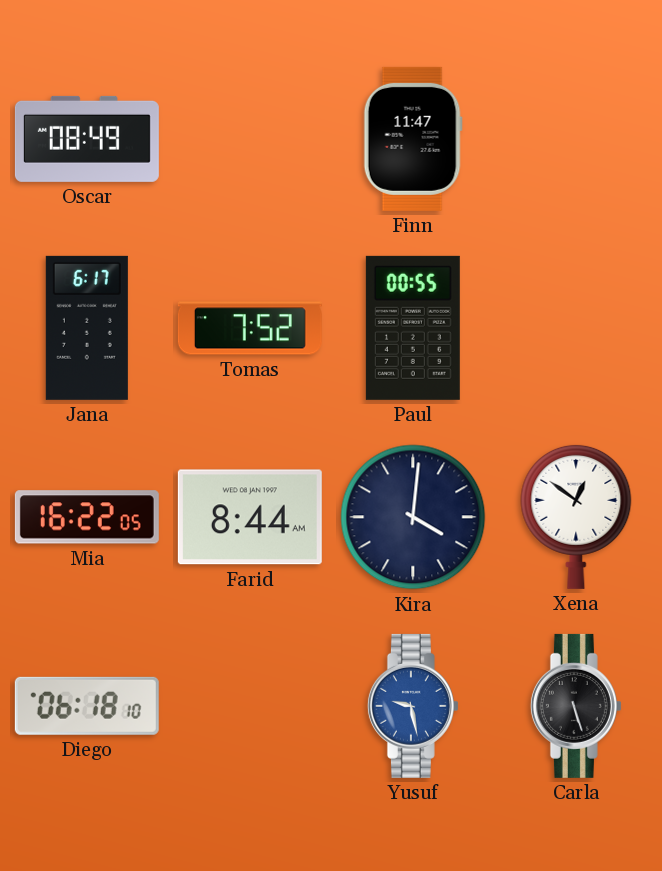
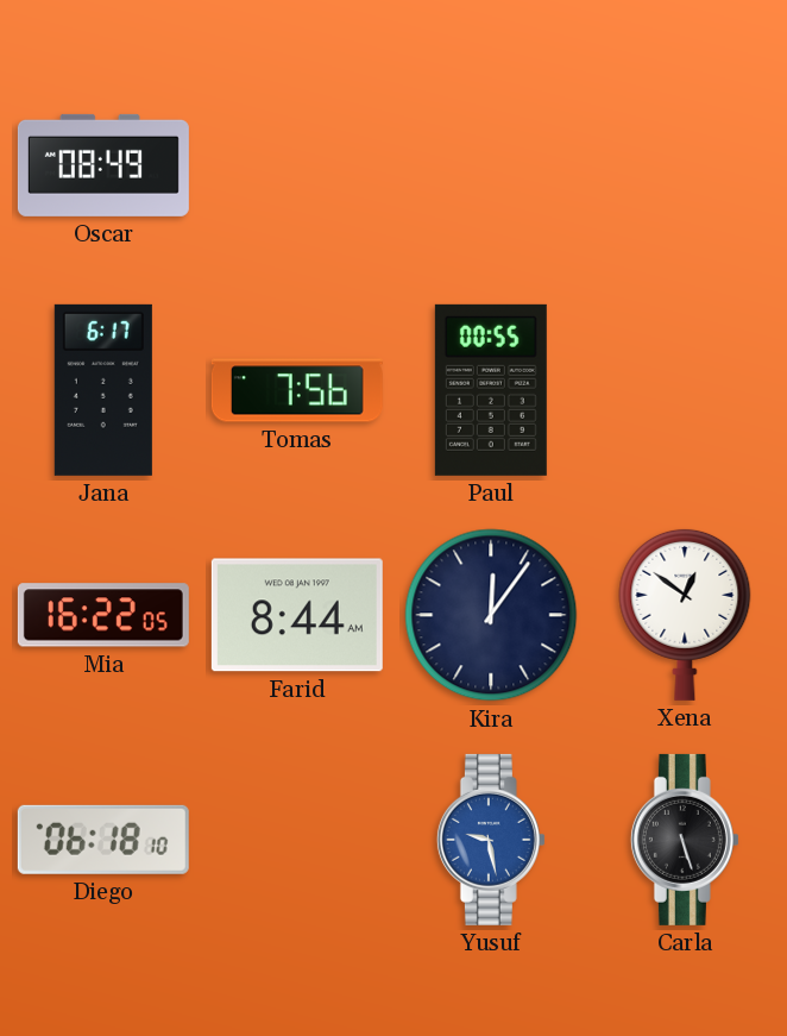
Finn: 11:47 -> none
Tomas: 7:52 -> 7:56
Kira: 4:01 -> 12:06
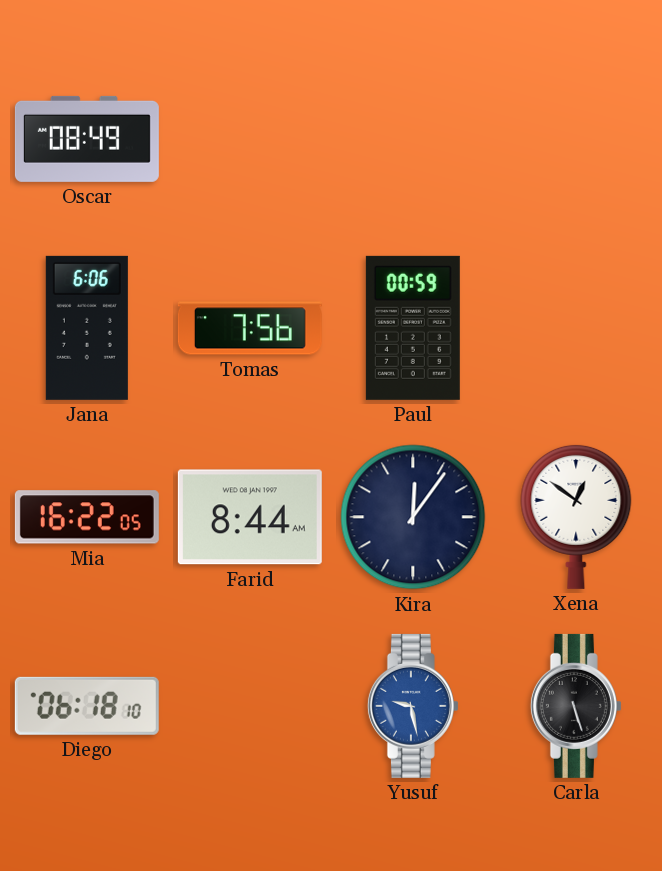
Jana: 6:17 -> 6:06
Paul: 00:55 -> 00:59
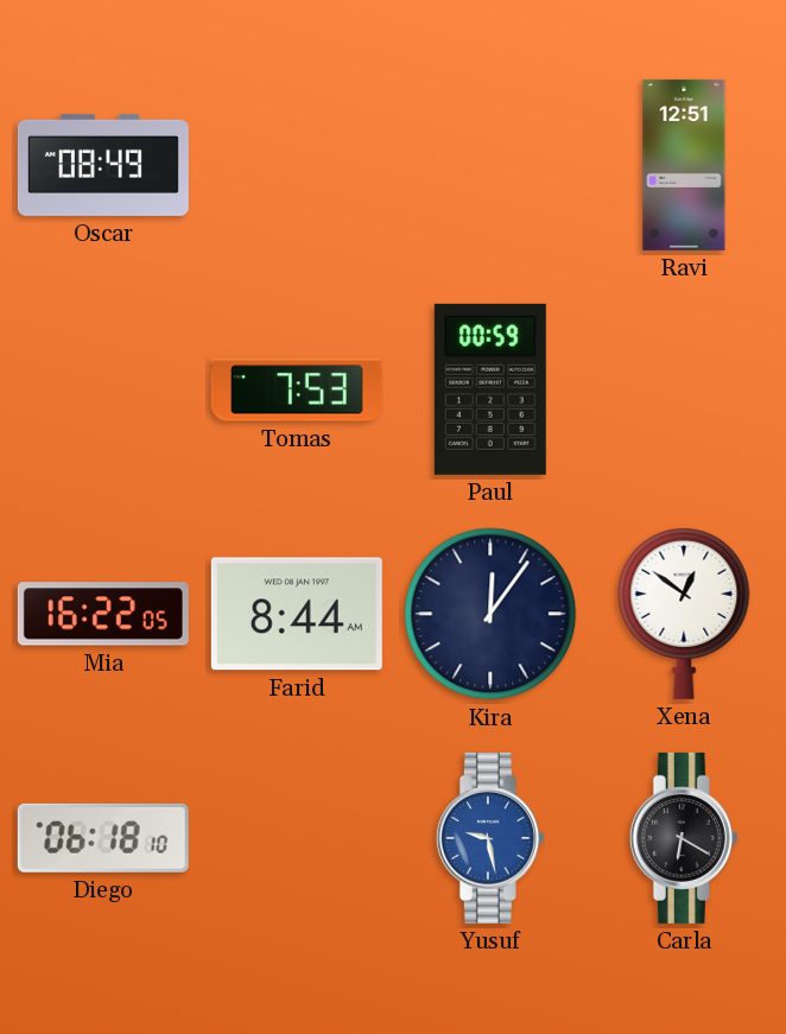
Ravi: none -> 12:51
Jana: 6:06 -> none
Tomas: 7:56 -> 7:53
Carla: 5:27 -> 6:20
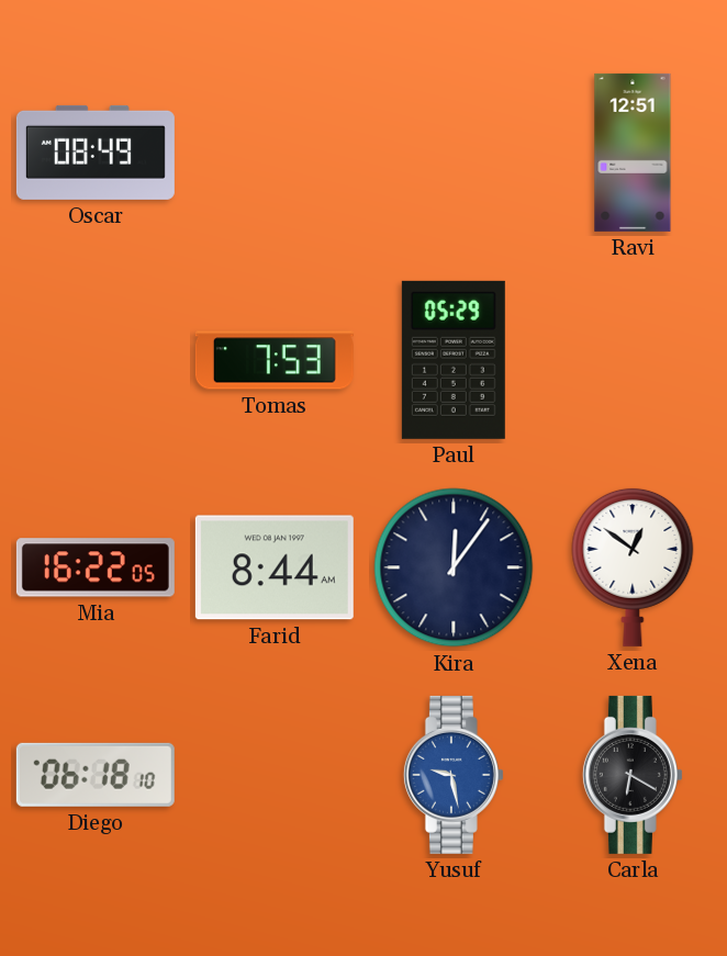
Paul: 00:59 -> 05:29
